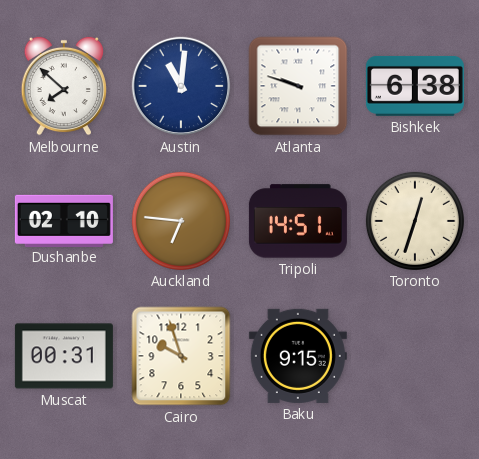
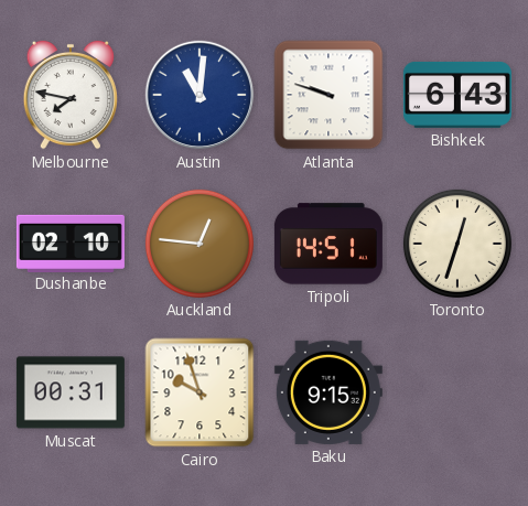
Melbourne: 7:52 -> 7:47
Bishkek: 6:38 -> 6:43
Auckland: 6:46 -> 12:46
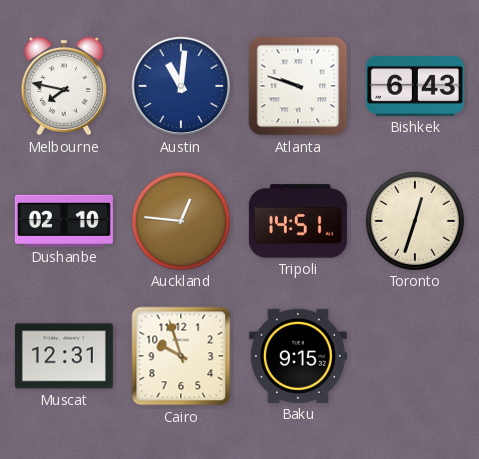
Muscat: 00:31 -> 12:31
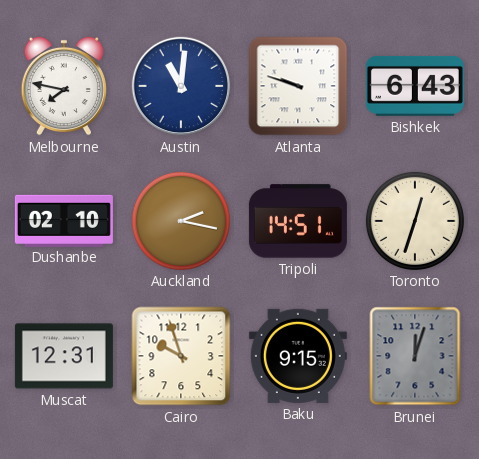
Auckland: 12:46 -> 2:17
Brunei: none -> 12:03
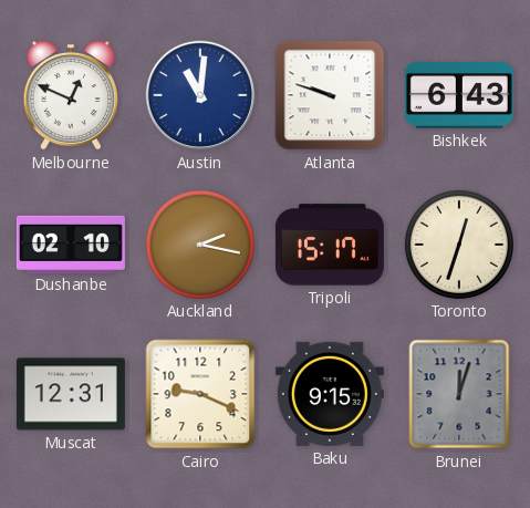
Melbourne: 7:47 -> 12:49
Tripoli: 14:51 -> 15:17
Cairo: 9:57 -> 9:19
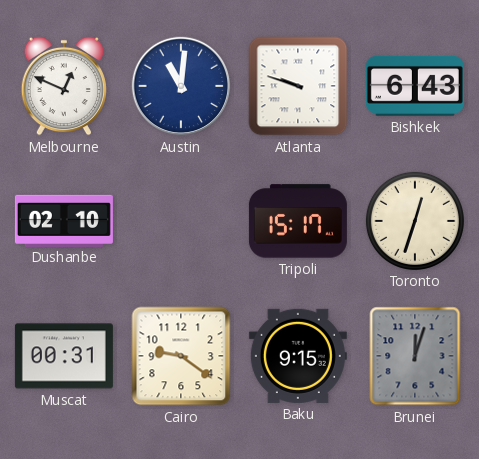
Auckland: 2:17 -> none
Muscat: 12:31 -> 00:31
Cairo: 9:19 -> 9:21
